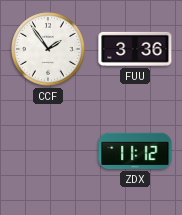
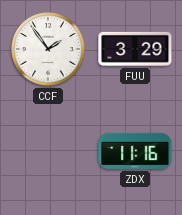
FUU: 3:36 -> 3:29
ZDX: 11:12 -> 11:16
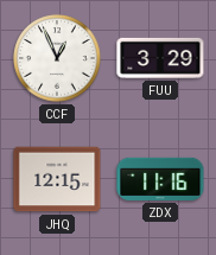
CCF: 1:54 -> 12:56
JHQ: none -> 12:15
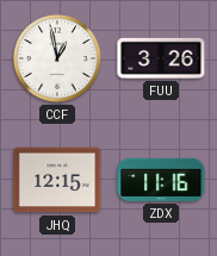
CCF: 12:56 -> 12:58
FUU: 3:29 -> 3:26
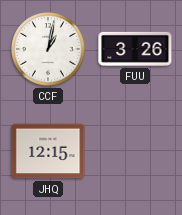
CCF: 12:58 -> 1:02
ZDX: 11:16 -> none
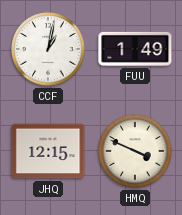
FUU: 3:26 -> 1:49
HMQ: none -> 3:49
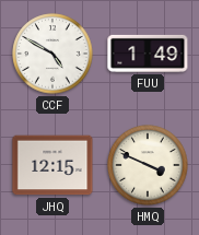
CCF: 1:02 -> 4:50
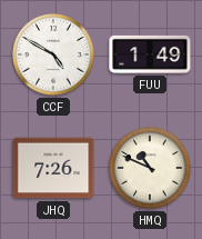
JHQ: 12:15 -> 7:26
HMQ: 3:49 -> 10:49
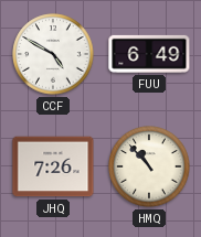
FUU: 1:49 -> 6:49
HMQ: 10:49 -> 10:53
